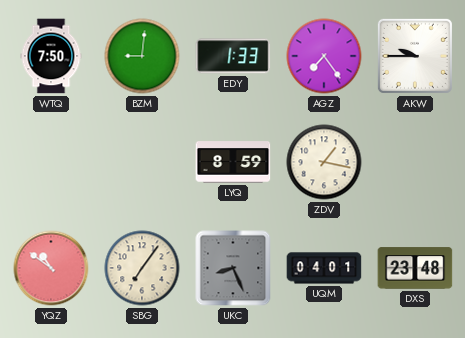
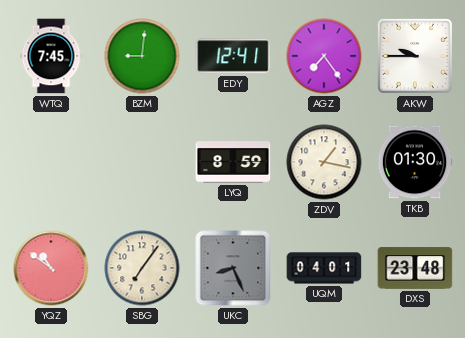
WTQ: 7:50 -> 7:45
EDY: 1:33 -> 12:41
TKB: none -> 01:30
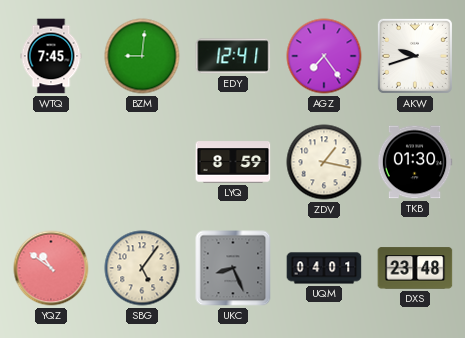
AKW: 9:45 -> 9:42
SBG: 7:06 -> 5:06
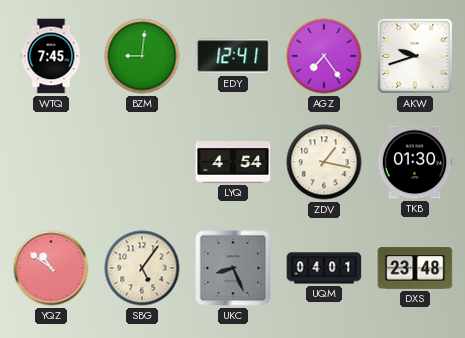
LYQ: 8:59 -> 4:54
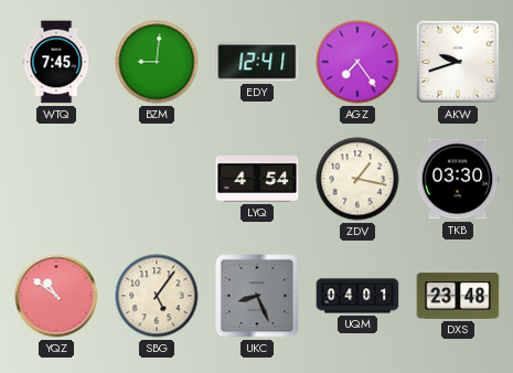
TKB: 01:30 -> 03:30
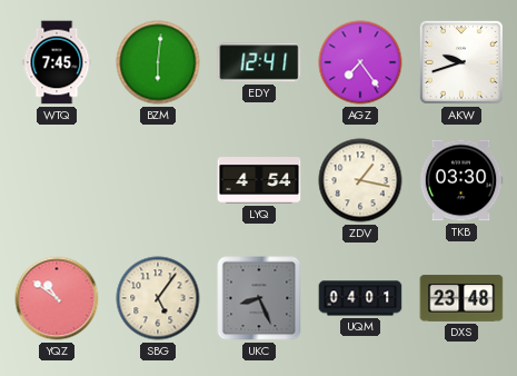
BZM: 9:01 -> 6:01
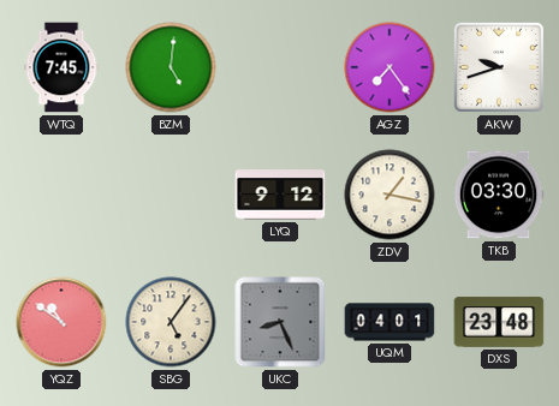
BZM: 6:01 -> 5:01
EDY: 12:41 -> none
LYQ: 4:54 -> 9:12
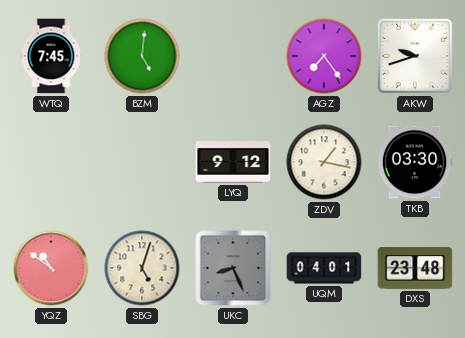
SBG: 5:06 -> 5:03
